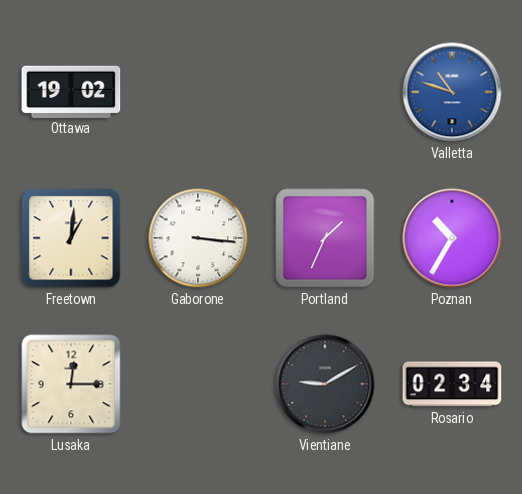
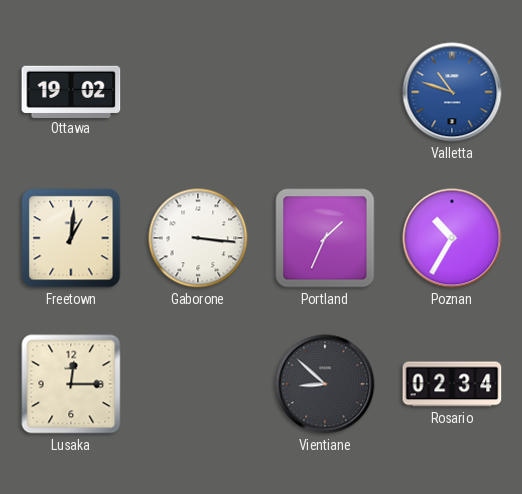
Vientiane: 9:10 -> 8:52
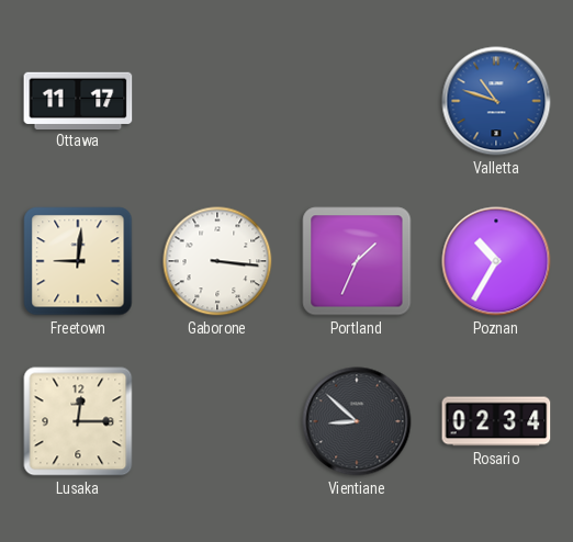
Ottawa: 19:02 -> 11:17
Freetown: 1:01 -> 9:01
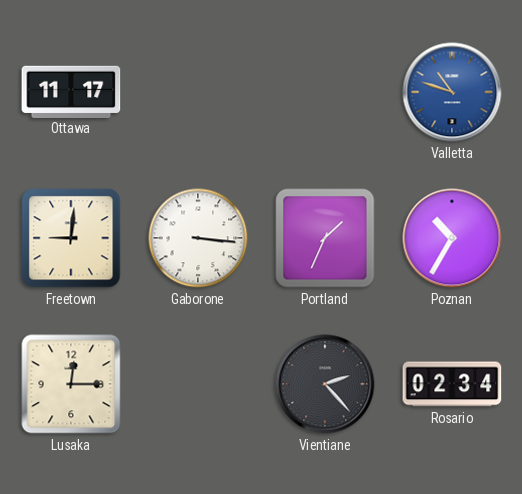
Vientiane: 8:52 -> 2:23
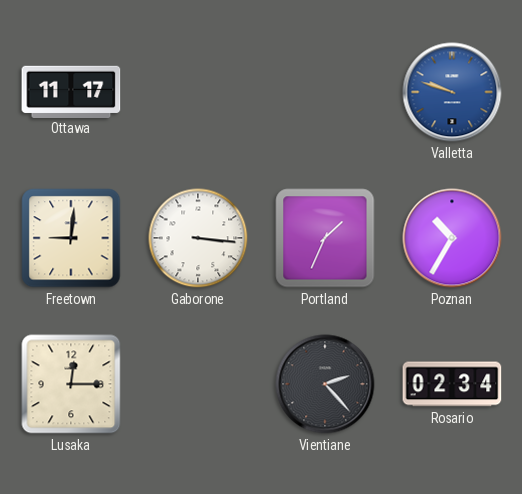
Valletta: 10:48 -> 9:48
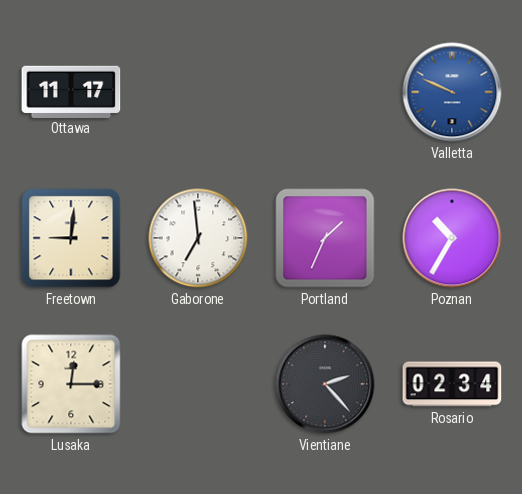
Valletta: 9:48 -> 9:49
Gaborone: 3:16 -> 6:59
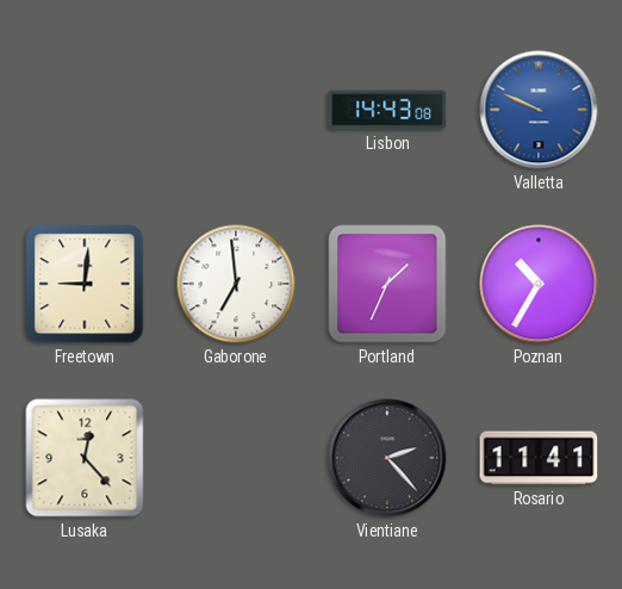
Ottawa: 11:17 -> none
Lisbon: none -> 14:43
Lusaka: 12:15 -> 12:23
Rosario: 02:34 -> 11:41
